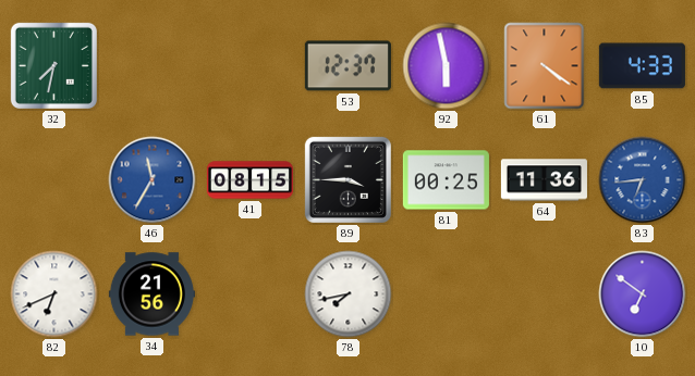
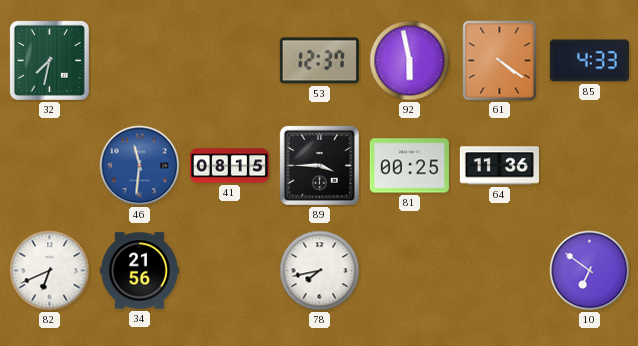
46: 11:35 -> 11:31
83: 6:44 -> none
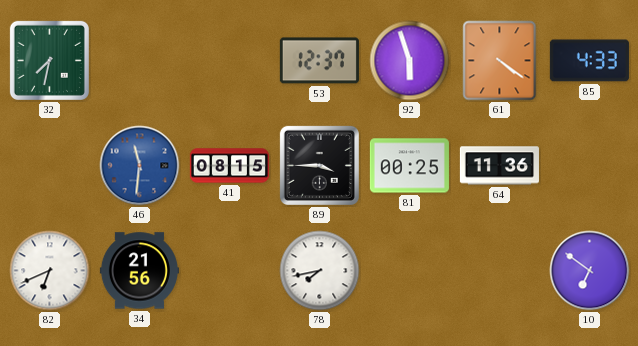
92: 5:58 -> 5:57
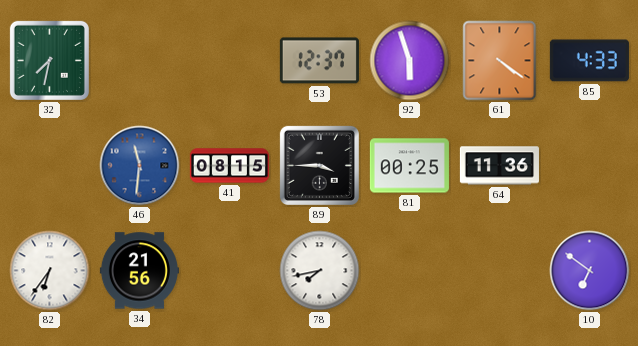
82: 6:41 -> 6:36
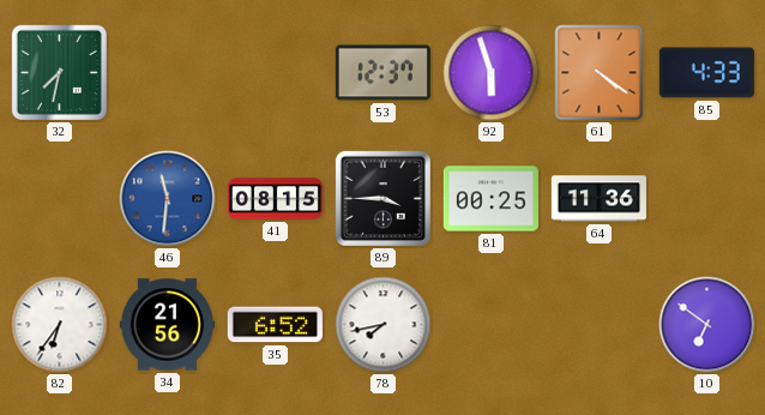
35: none -> 6:52
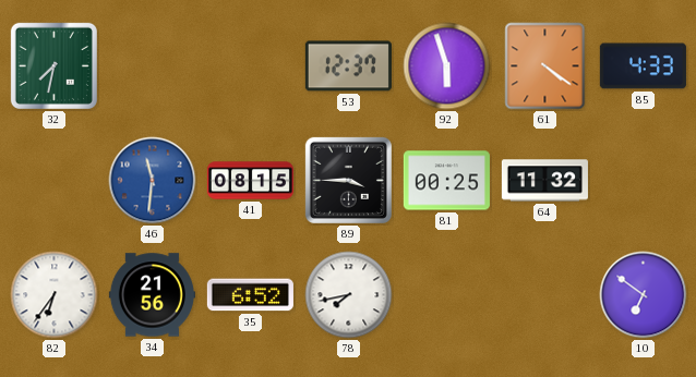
64: 11:36 -> 11:32
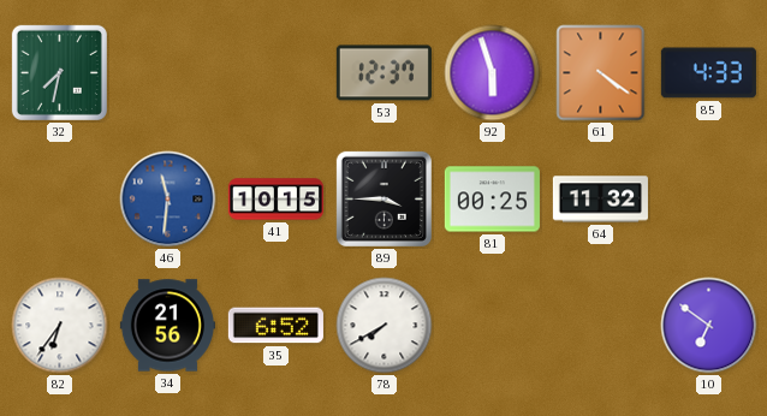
41: 08:15 -> 10:15
78: 7:43 -> 7:40
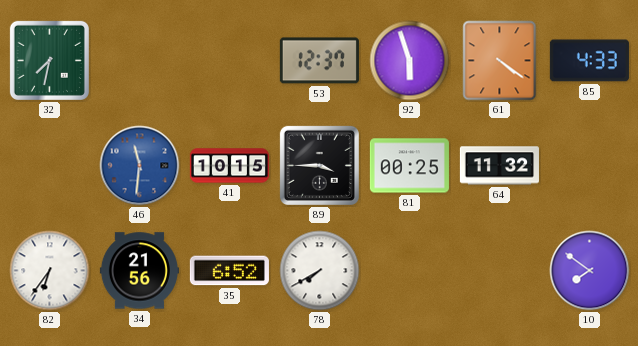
10: 6:51 -> 7:51
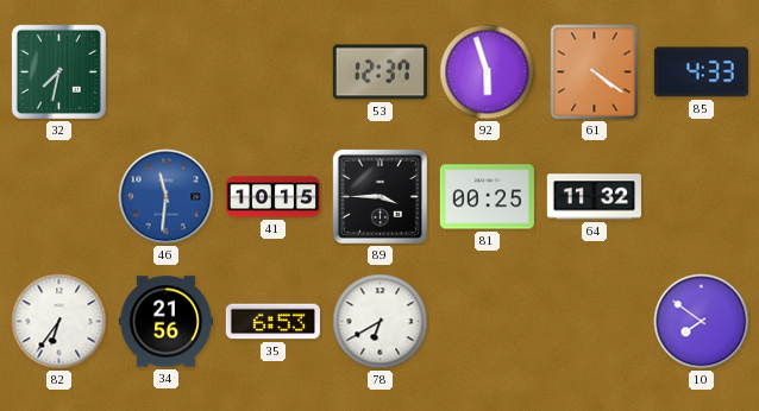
35: 6:52 -> 6:53
78: 7:40 -> 6:40
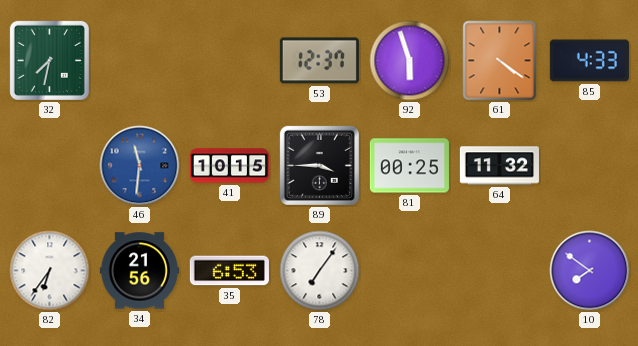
78: 6:40 -> 7:06
